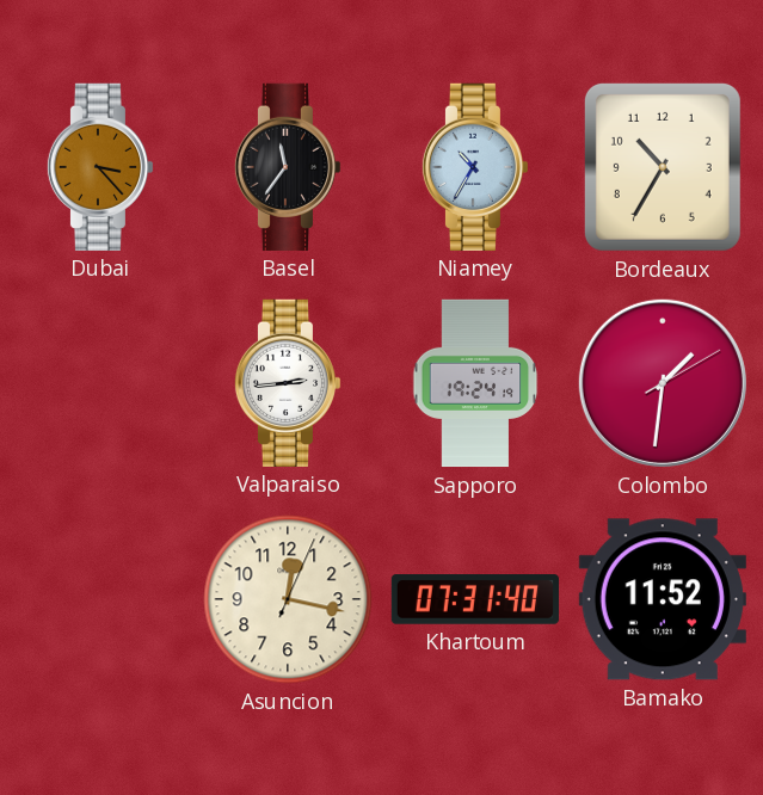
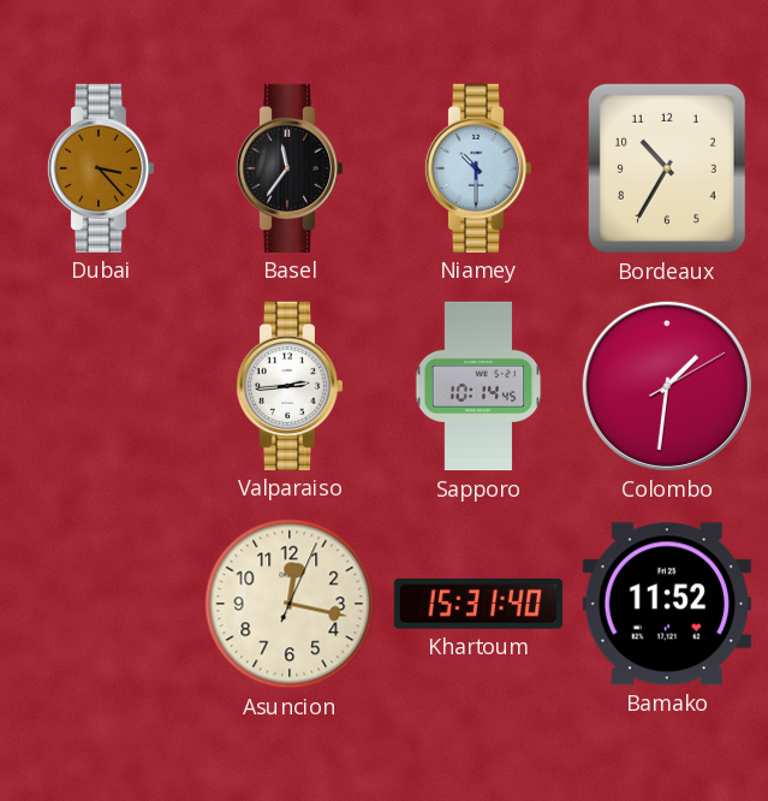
Niamey: 10:35 -> 10:30
Sapporo: 19:24 -> 10:14
Khartoum: 07:31 -> 15:31
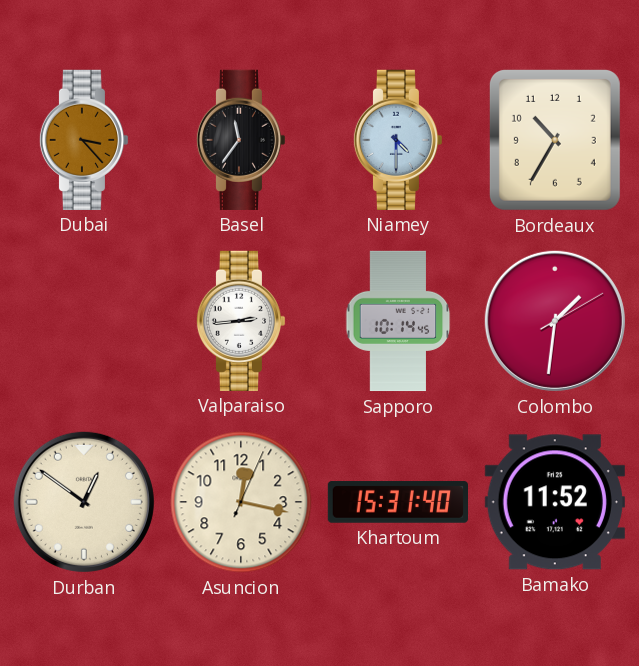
Niamey: 10:30 -> 4:30
Durban: none -> 12:51
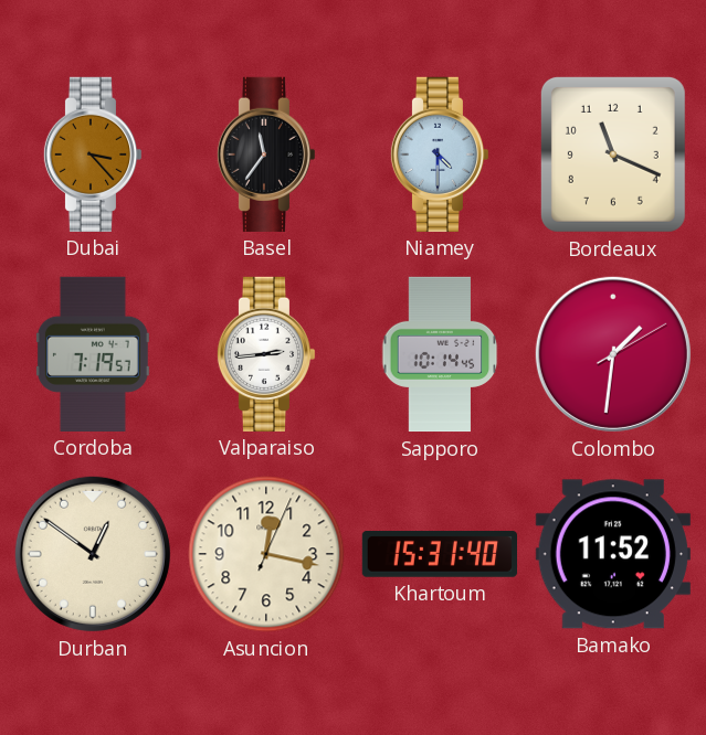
Bordeaux: 10:35 -> 11:19
Cordoba: none -> 7:19
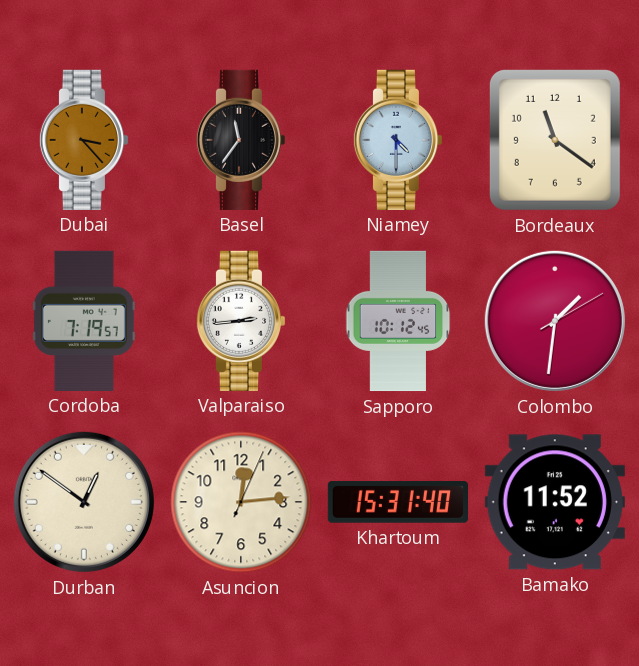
Bordeaux: 11:19 -> 11:21
Sapporo: 10:14 -> 10:12
Asuncion: 12:17 -> 12:14
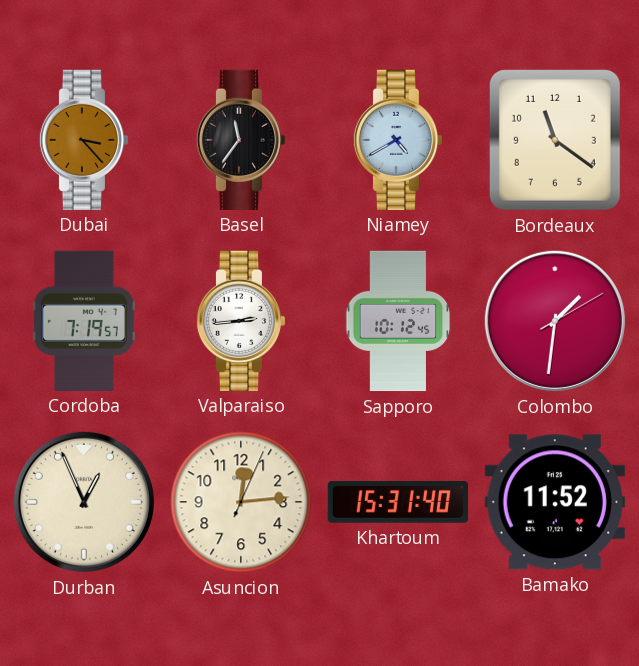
Niamey: 4:30 -> 4:40
Durban: 12:51 -> 12:56
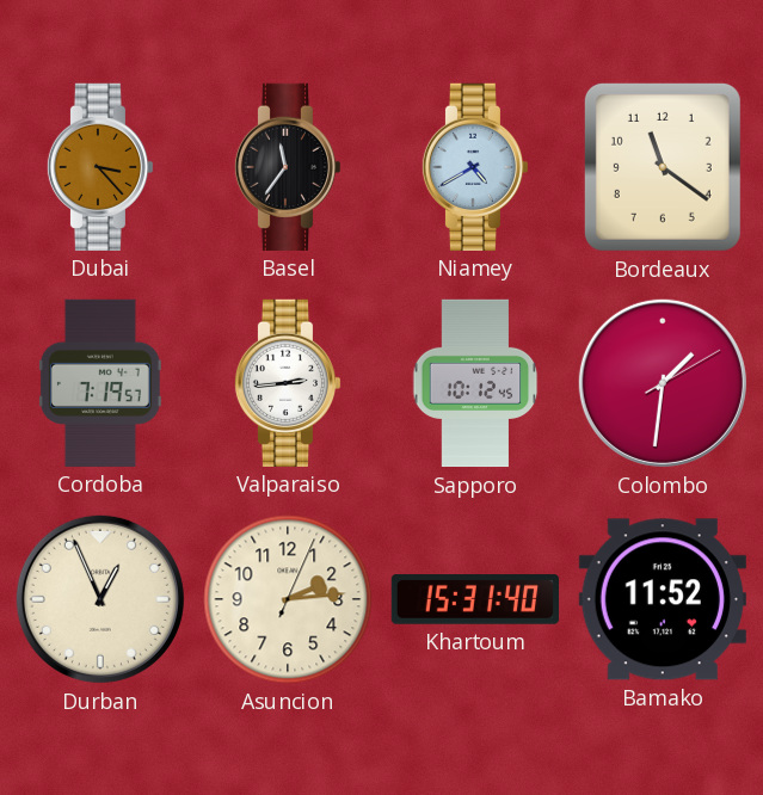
Asuncion: 12:14 -> 2:14
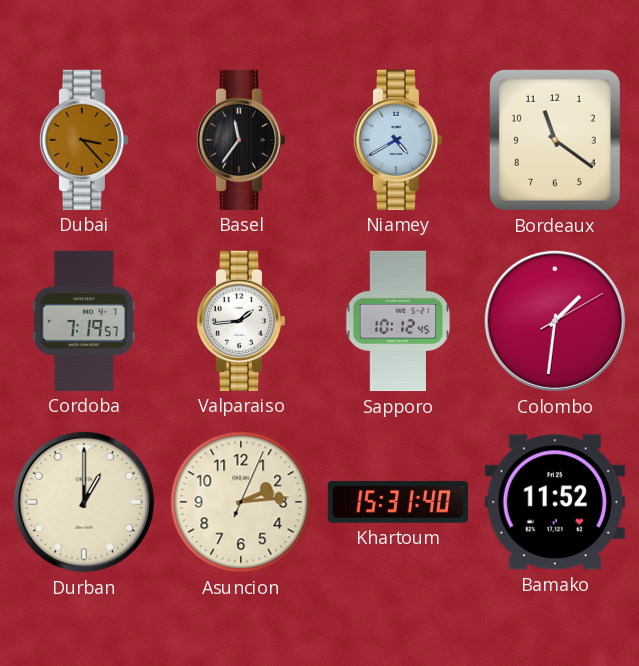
Valparaiso: 2:44 -> 1:44
Durban: 12:56 -> 1:00
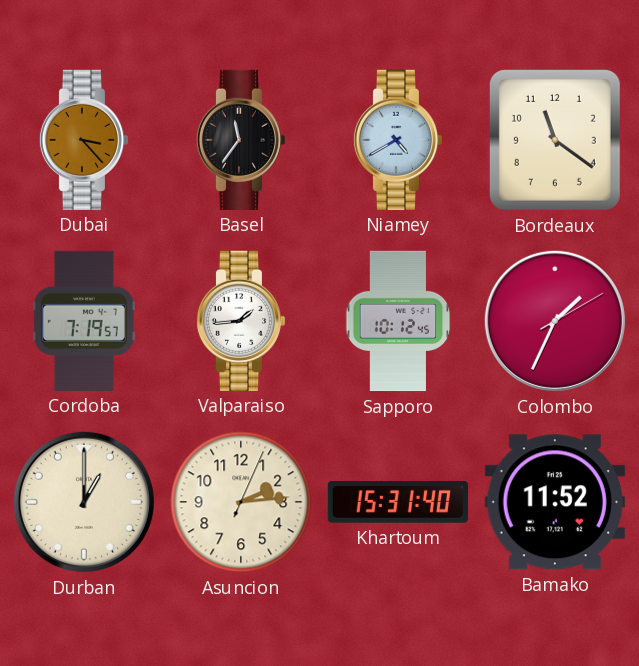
Colombo: 1:31 -> 1:34
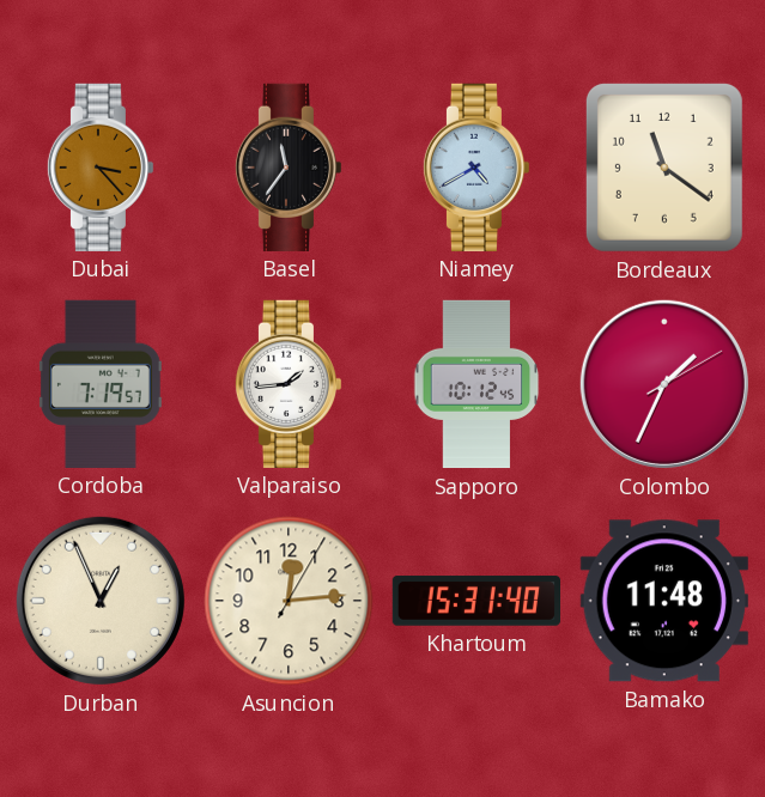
Durban: 1:00 -> 12:56
Asuncion: 2:14 -> 12:14
Bamako: 11:52 -> 11:48
